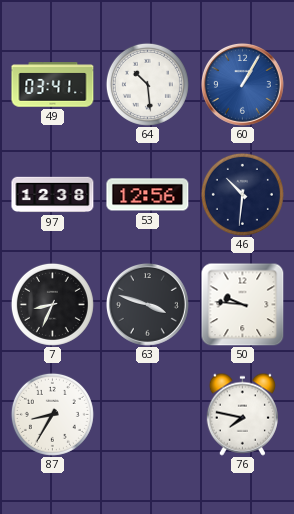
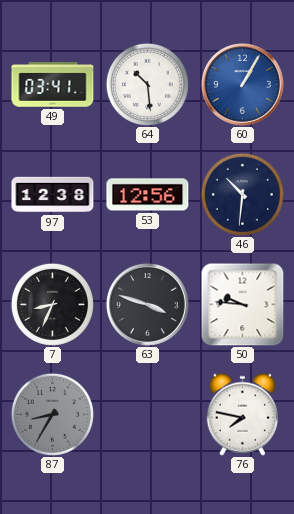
87 dial: white -> grey
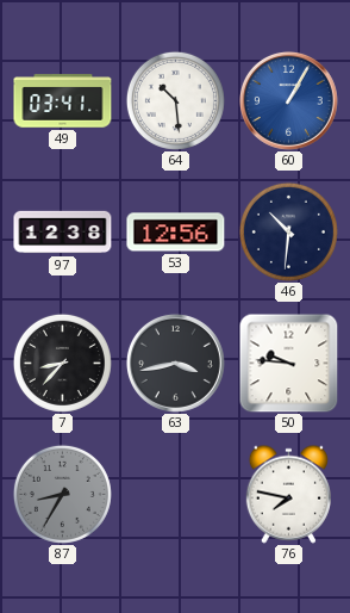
7: 8:34 -> 8:37
63: 3:48 -> 3:43
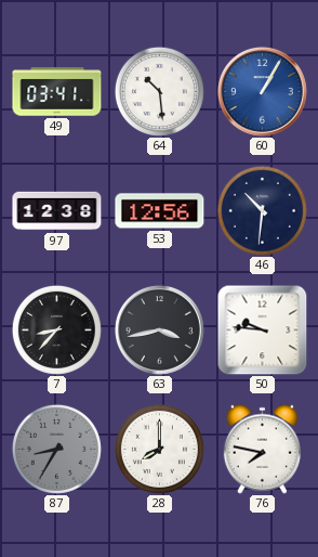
28: none -> 8:00
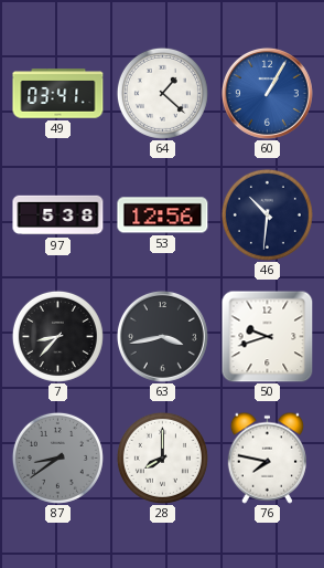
64: 10:29 -> 1:22
97: 12:38 -> 5:38
50: 9:46 -> 9:42
87: 8:35 -> 8:39
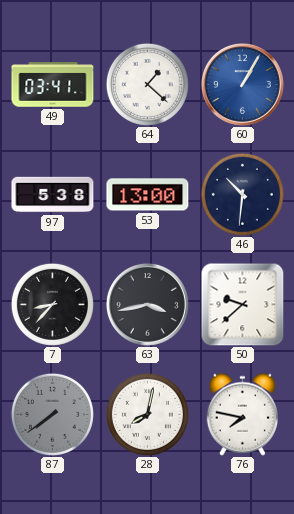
53: 12:56 -> 13:00
50: 9:42 -> 9:38
87: 8:39 -> 7:39
28: 8:00 -> 8:02
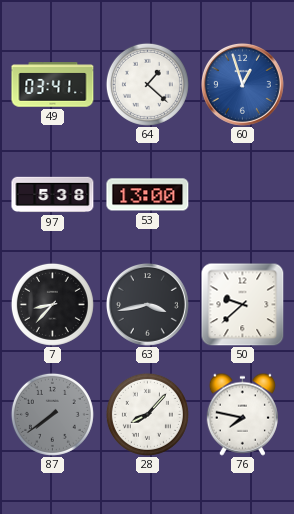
60: 1:05 -> 12:57
46: 10:31 -> none
28: 8:02 -> 8:07
